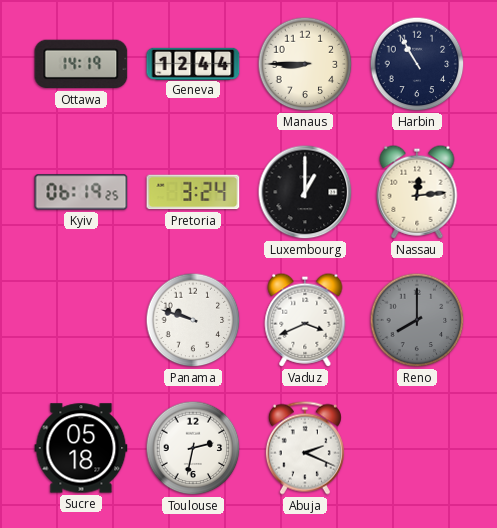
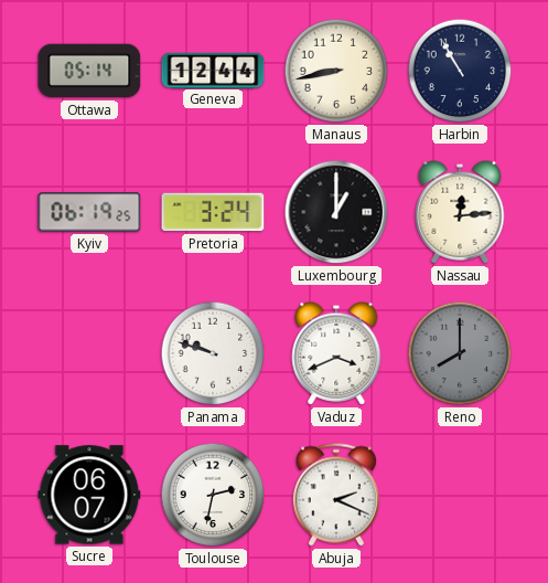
Ottawa: 14:19 -> 05:14
Manaus: 8:45 -> 8:43
Sucre: 05:18 -> 06:07
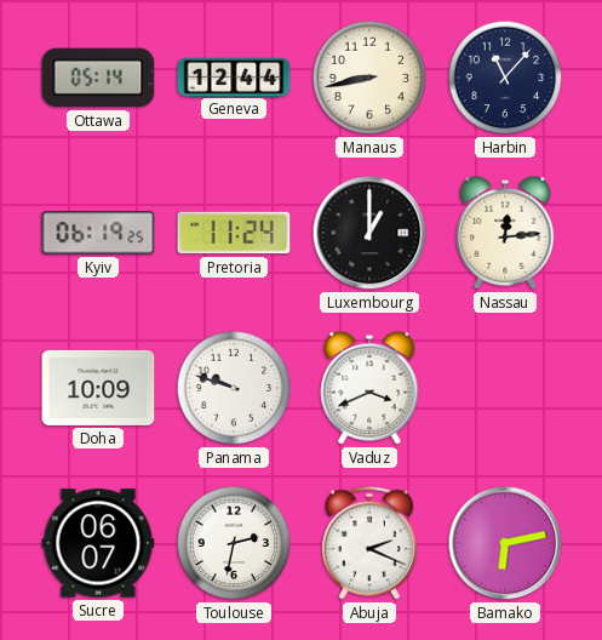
Harbin: 10:55 -> 11:07
Pretoria: 3:24 -> 11:24
Doha: none -> 10:09
Reno: 8:00 -> none
Bamako: none -> 6:13
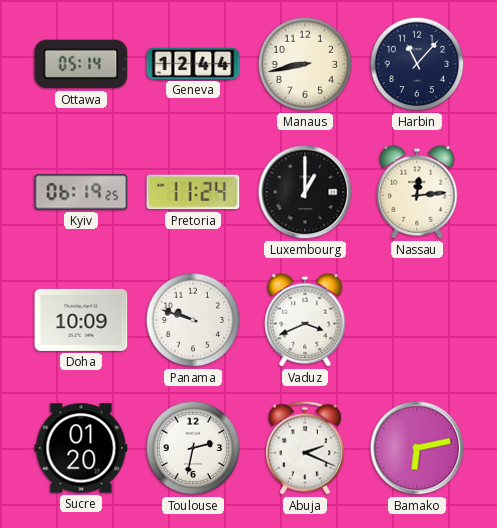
Sucre: 06:07 -> 01:20
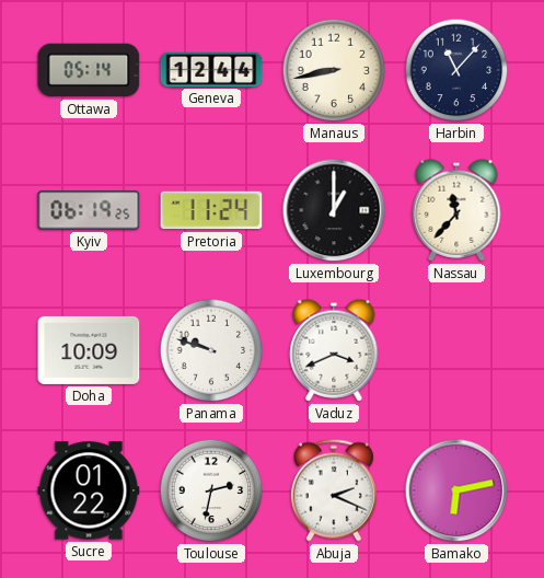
Nassau: 12:14 -> 11:37
Sucre: 01:20 -> 01:22
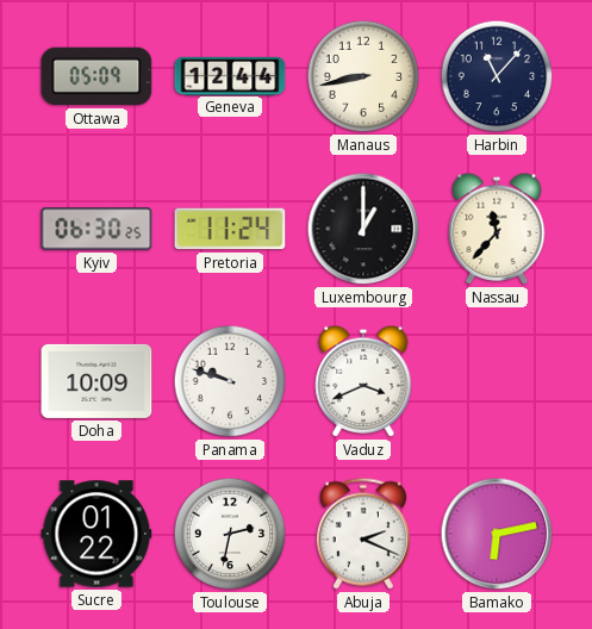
Ottawa: 05:14 -> 05:09
Kyiv: 06:19 -> 06:30
